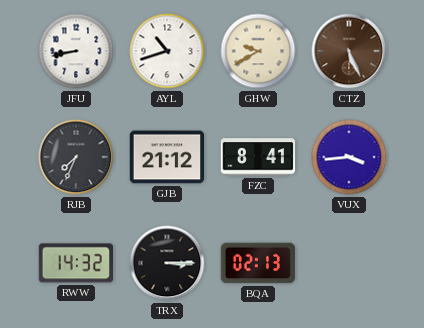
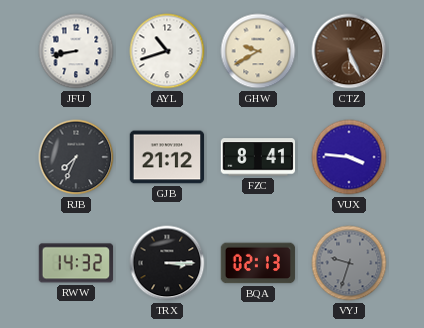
VUX: 3:44 -> 3:46
VYJ: none -> 9:33
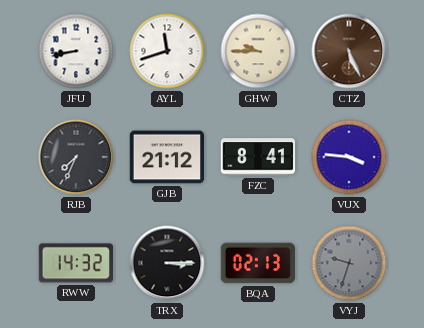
AYL: 10:42 -> 11:42
GHW: 9:40 -> 9:45
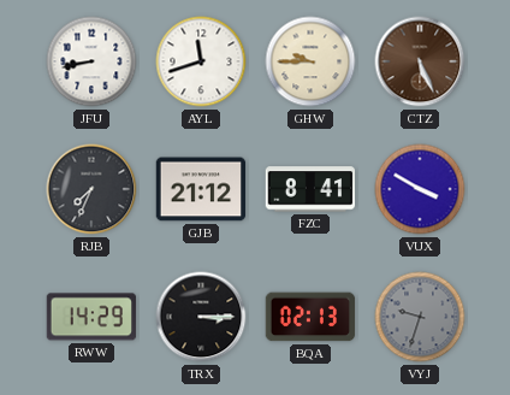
VUX: 3:46 -> 3:50
RWW: 14:32 -> 14:29
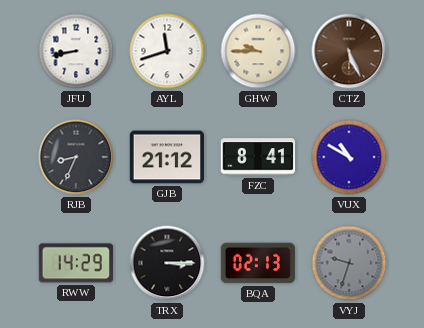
RJB: 7:34 -> 8:34
VUX: 3:50 -> 10:50
